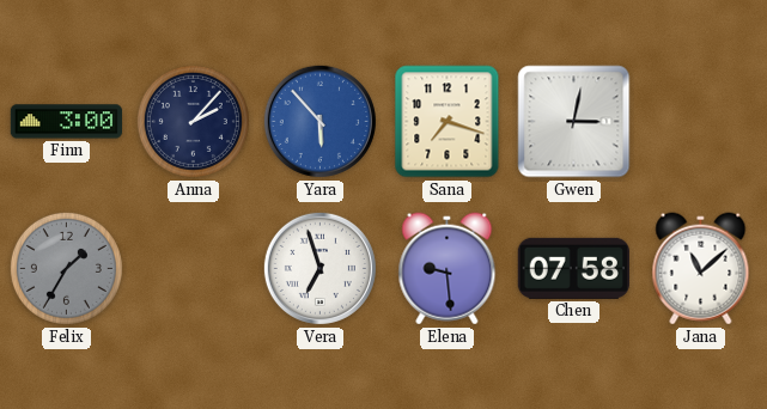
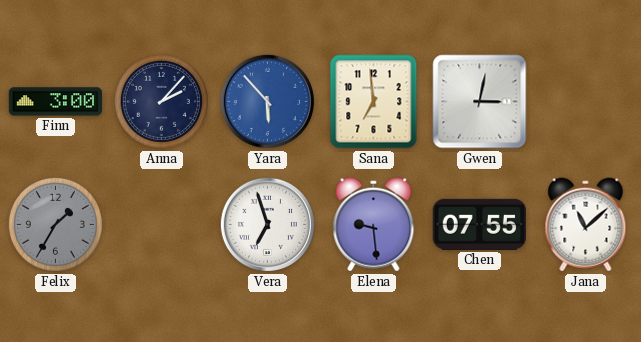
Sana: 7:18 -> 6:59
Chen: 07:58 -> 07:55
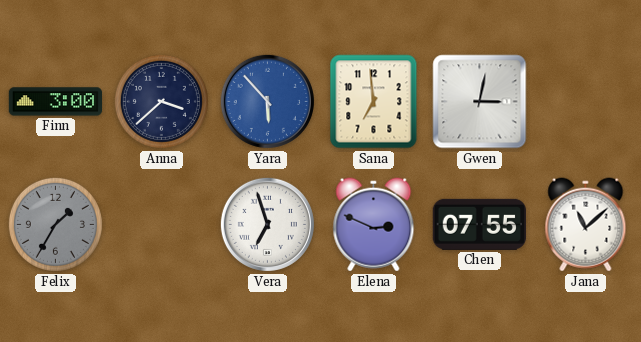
Anna: 2:07 -> 3:38
Elena: 9:29 -> 2:49
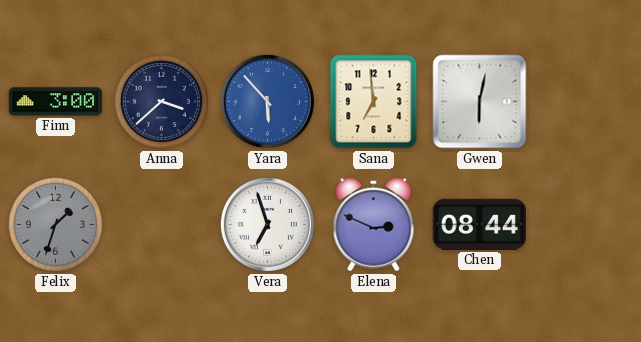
Gwen: 3:02 -> 6:02
Felix: 1:35 -> 1:33
Chen: 07:55 -> 08:44
Jana: 11:08 -> none
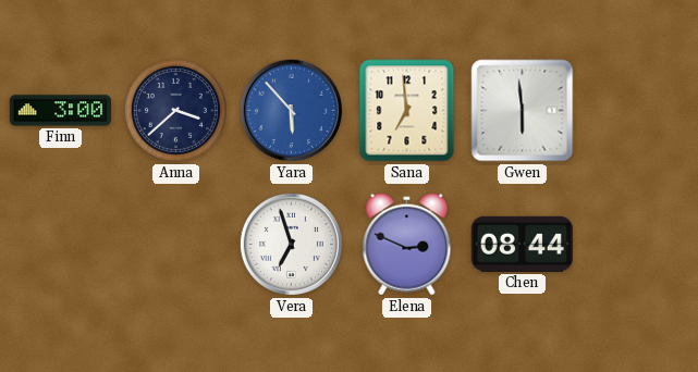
Gwen: 6:02 -> 5:59
Felix: 1:33 -> none
